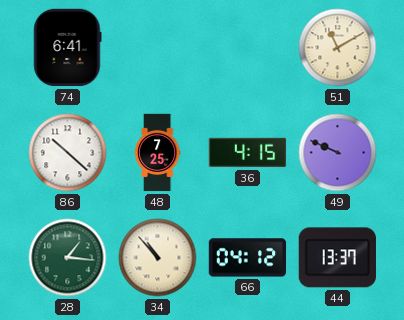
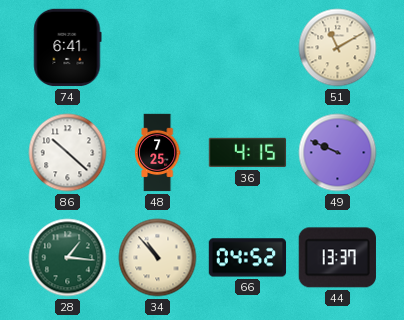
66: 04:12 -> 04:52
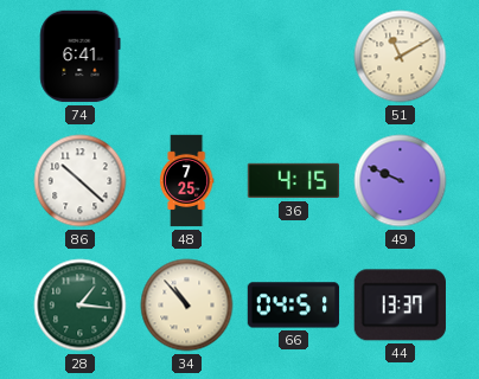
66: 04:52 -> 04:51
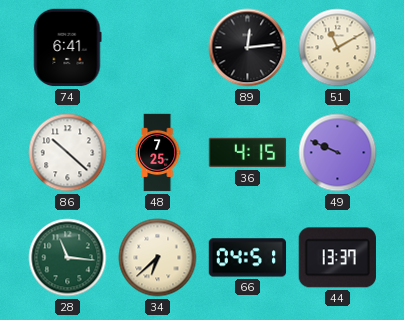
89: none -> 12:14
28: 1:16 -> 11:16
34: 10:53 -> 6:38
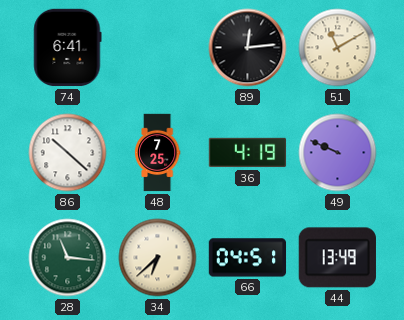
36: 4:15 -> 4:19
44: 13:37 -> 13:49
